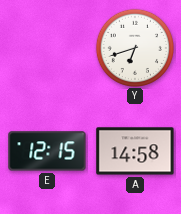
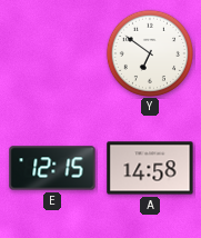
Y: 6:42 -> 6:51
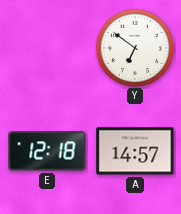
E: 12:15 -> 12:18
A: 14:58 -> 14:57
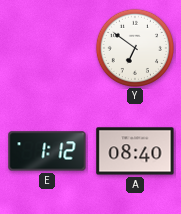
E: 12:18 -> 1:12
A: 14:57 -> 08:40
